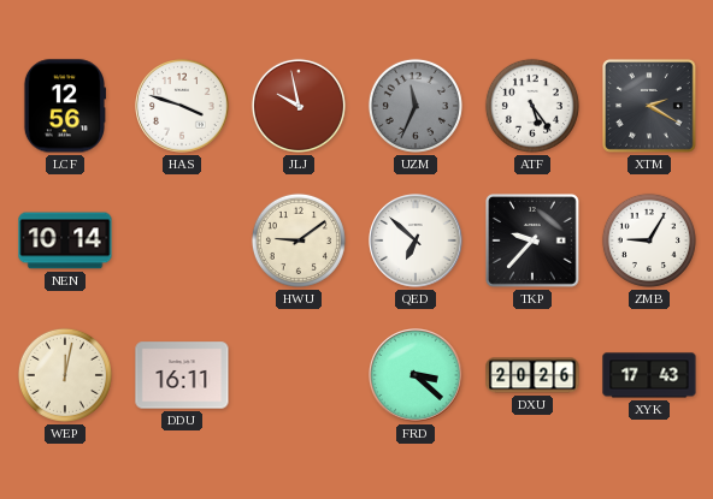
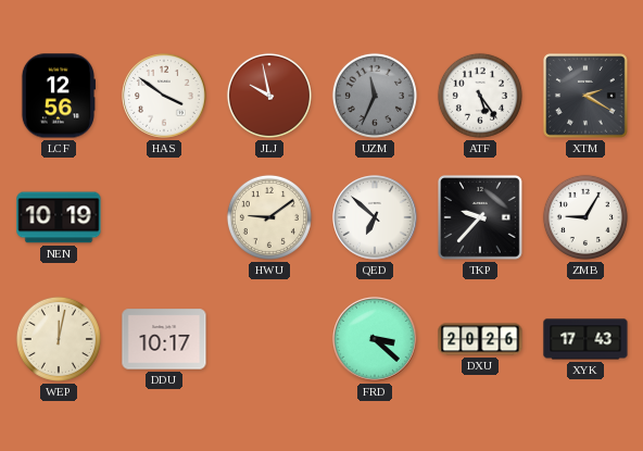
HAS: 3:48 -> 3:51
NEN: 10:14 -> 10:19
DDU: 16:11 -> 10:17
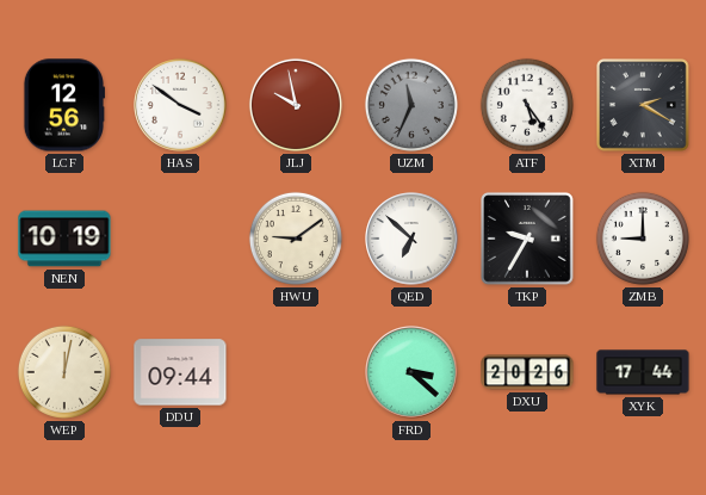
TKP: 9:37 -> 9:35
ZMB: 9:05 -> 9:00
DDU: 10:17 -> 09:44
XYK: 17:43 -> 17:44
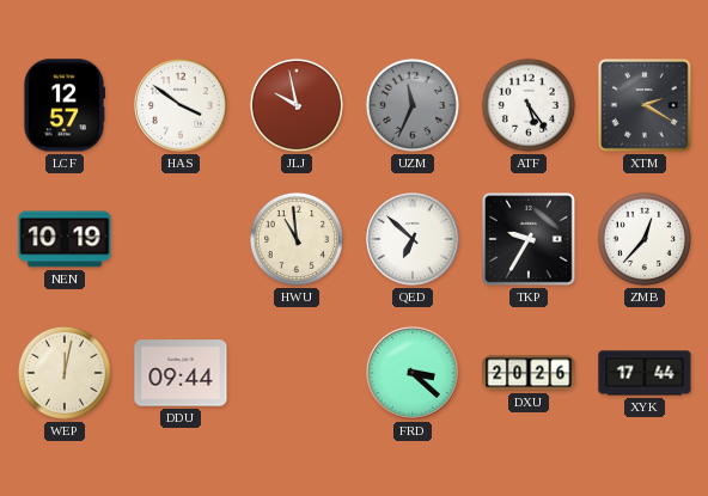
LCF: 12:56 -> 12:57
HWU: 9:09 -> 10:59
ZMB: 9:00 -> 12:37
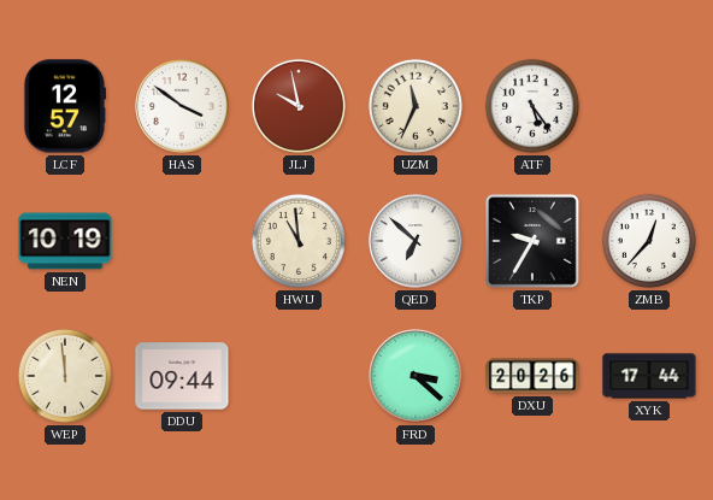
UZM dial: grey -> cream
XTM: 2:20 -> none
WEP: 12:02 -> 11:59
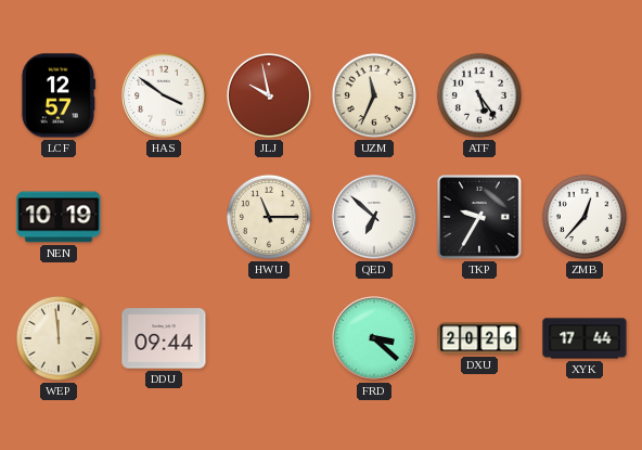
HWU: 10:59 -> 11:15
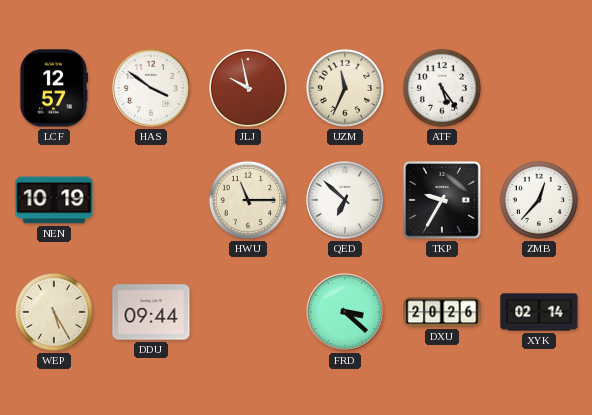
WEP: 11:59 -> 5:25
XYK: 17:44 -> 02:14
